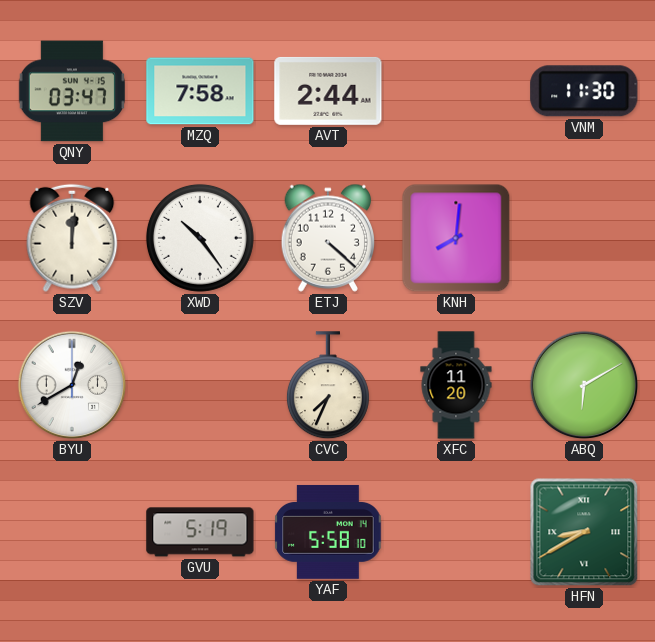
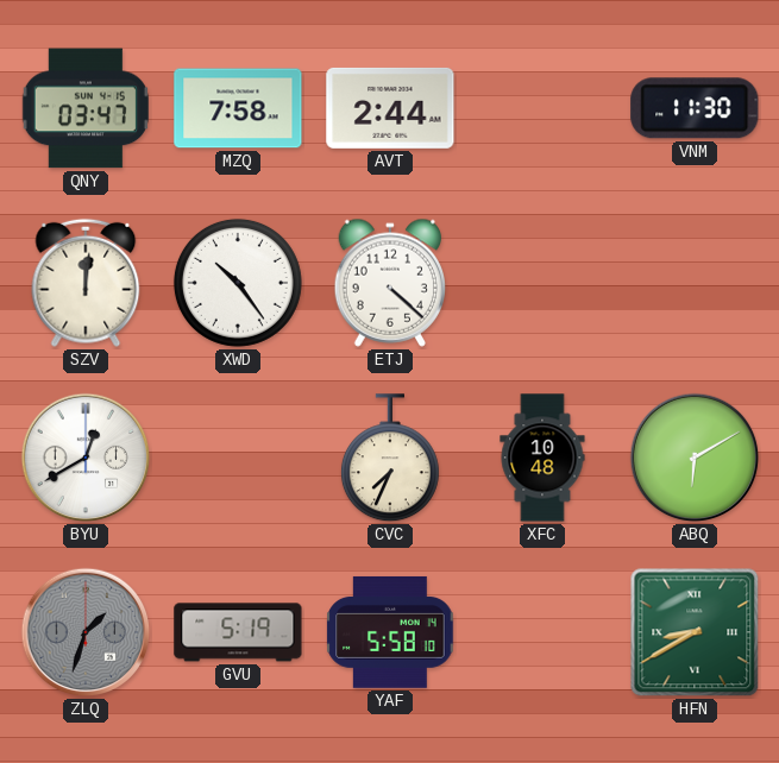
KNH: 8:01 -> none
XFC: 11:20 -> 10:48
ZLQ: none -> 1:33
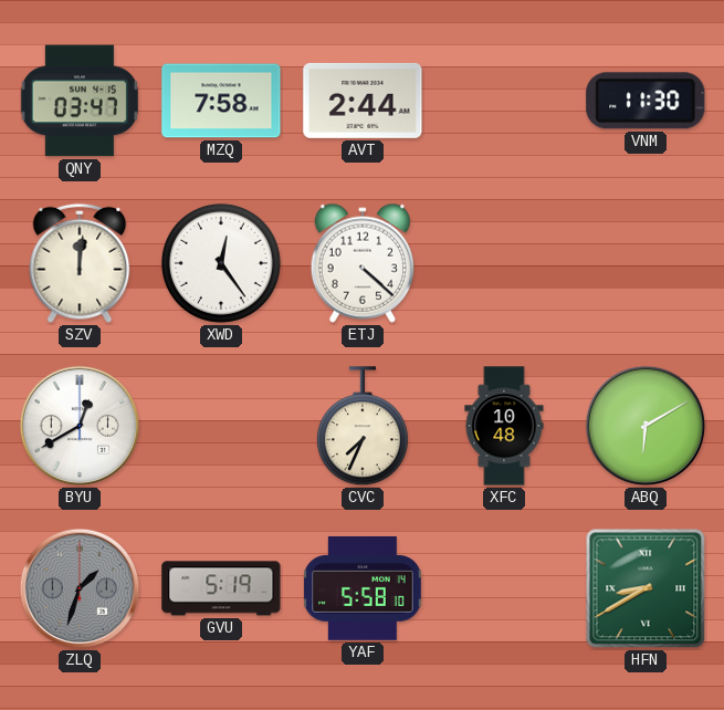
XWD: 10:24 -> 12:24
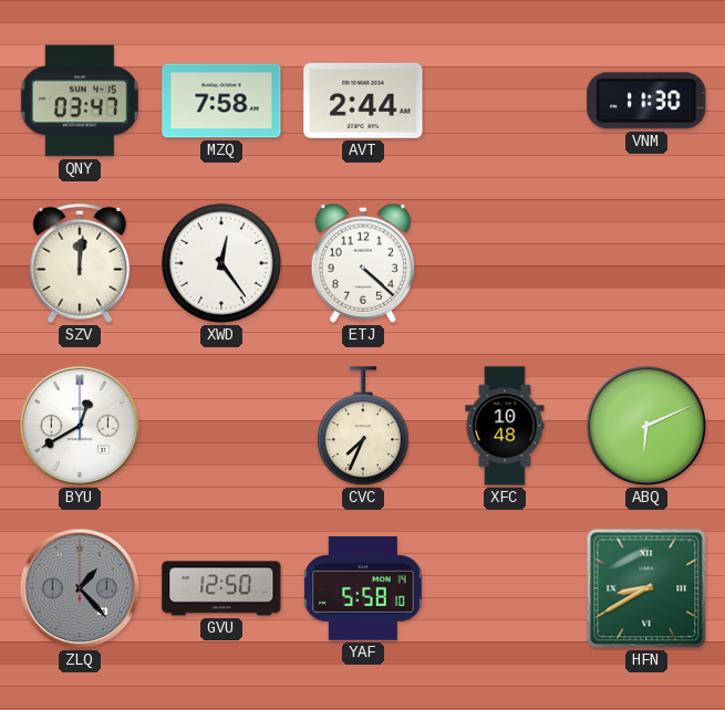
ABQ: 6:10 -> 6:11
ZLQ: 1:33 -> 1:23
GVU: 5:19 -> 12:50
